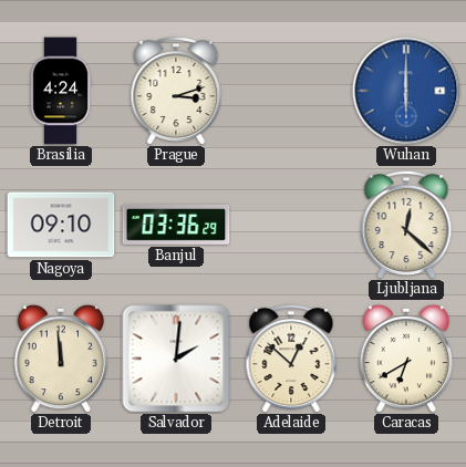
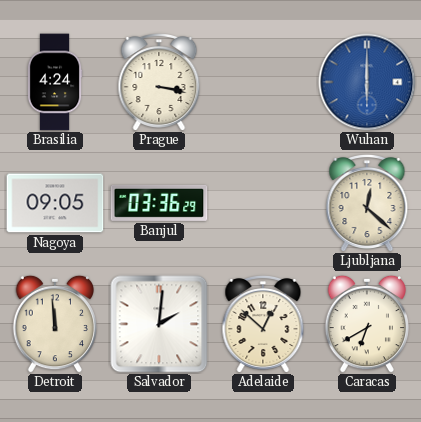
Prague: 3:12 -> 3:17
Nagoya: 09:10 -> 09:05
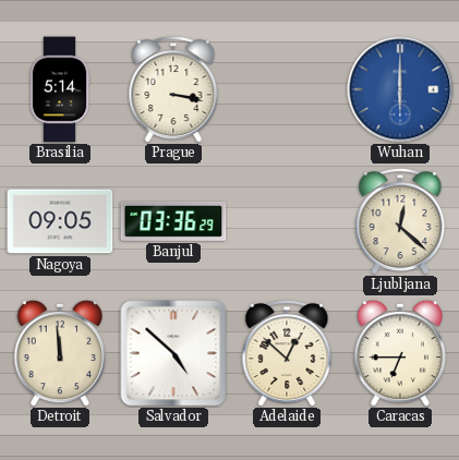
Brasilia: 4:24 -> 5:14
Salvador: 2:01 -> 4:52
Caracas: 6:40 -> 6:45
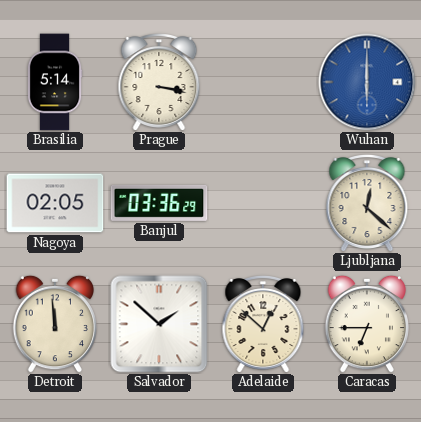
Nagoya: 09:05 -> 02:05
Salvador: 4:52 -> 1:52
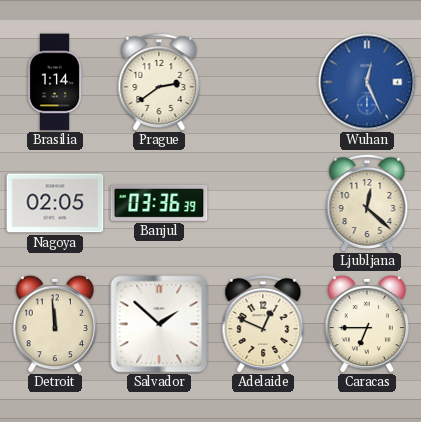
Brasilia: 5:14 -> 1:14
Prague: 3:17 -> 2:39
Wuhan: 6:00 -> 12:26
Banjul: 03:36:29 -> 03:36:39
Adelaide: 12:52 -> 12:49
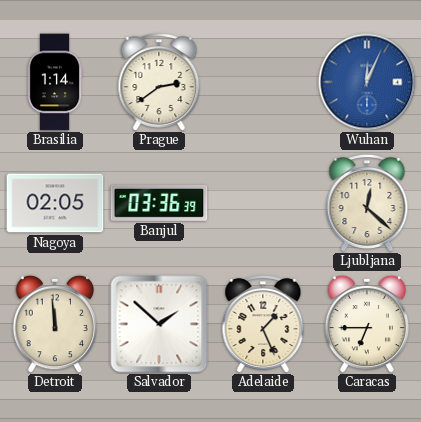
Wuhan: 12:26 -> 12:04
Adelaide: 12:49 -> 1:26
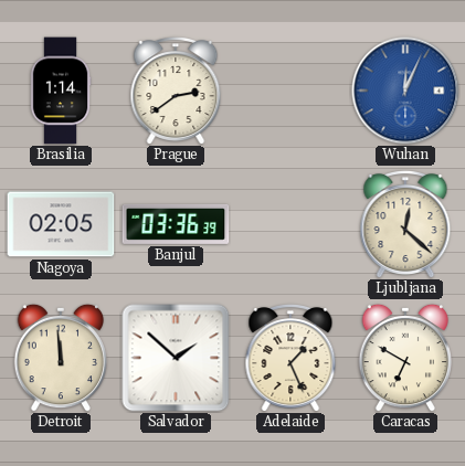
Caracas: 6:45 -> 6:50
